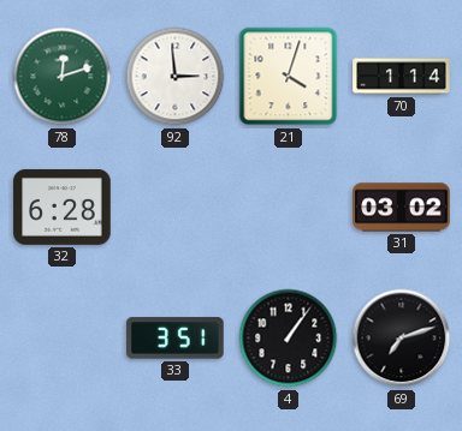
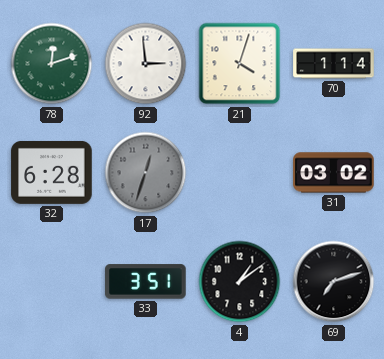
17: none -> 12:33
4: 1:06 -> 1:09
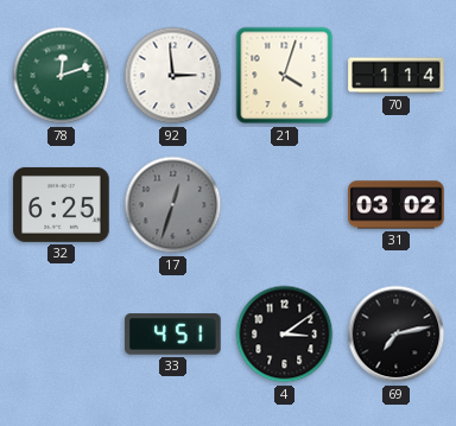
32: 6:28 -> 6:25
33: 3:51 -> 4:51
4: 1:09 -> 3:09
69: 7:12 -> 7:13
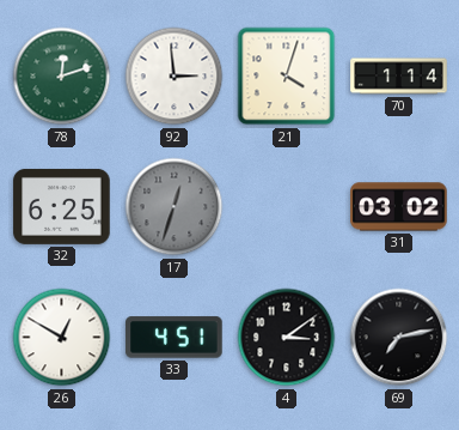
26: none -> 12:50
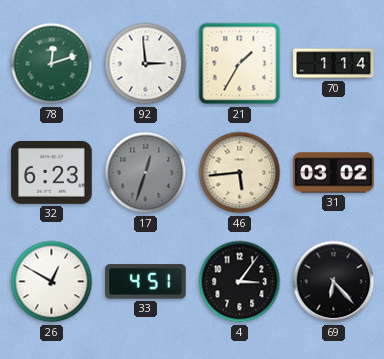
21: 4:03 -> 1:35
32: 6:25 -> 6:23
46: none -> 5:44
4: 3:09 -> 3:06
69: 7:13 -> 6:23
